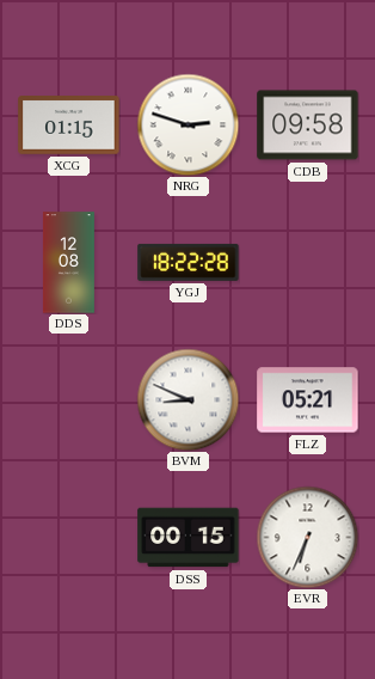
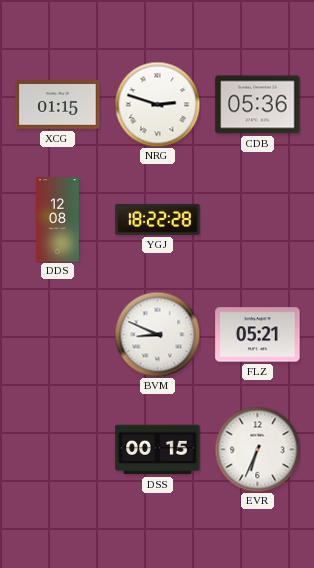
CDB: 09:58 -> 05:36
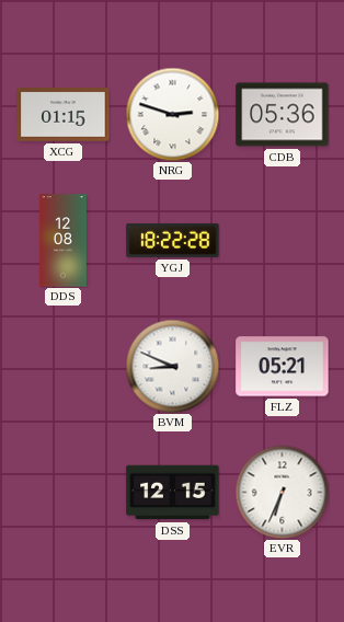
DSS: 00:15 -> 12:15
